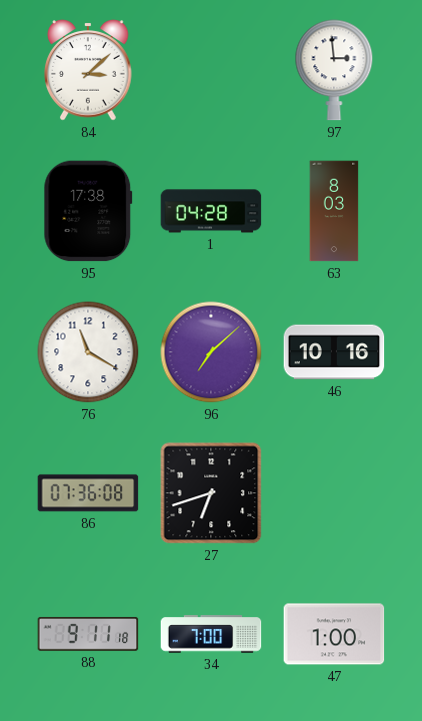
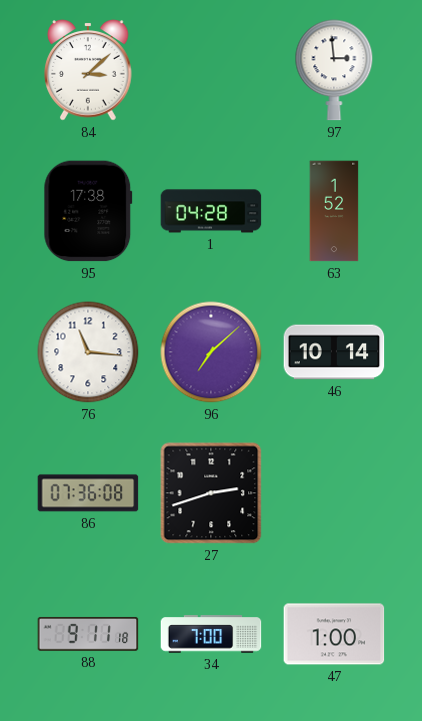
63: 8:03 -> 1:52
76: 11:20 -> 11:16
46: 10:16 -> 10:14
27: 6:42 -> 2:42
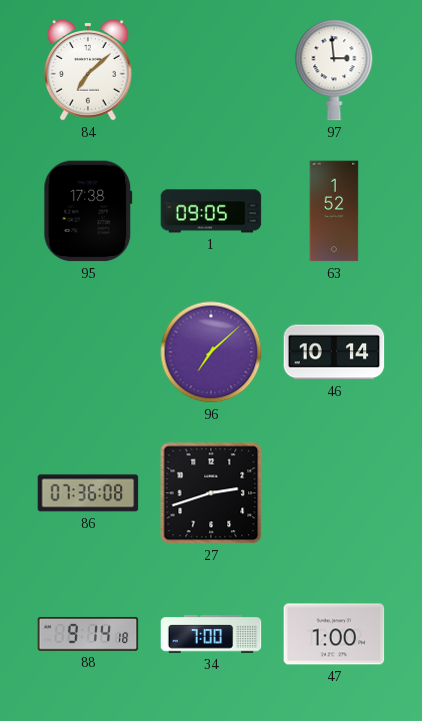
84: 3:08 -> 7:08
1: 04:28 -> 09:05
76: 11:16 -> none
88: 9:11 -> 9:14
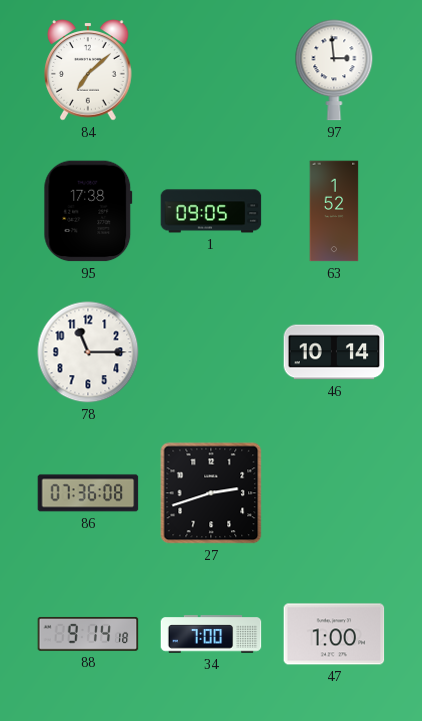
78: none -> 11:15
96: 7:08 -> none
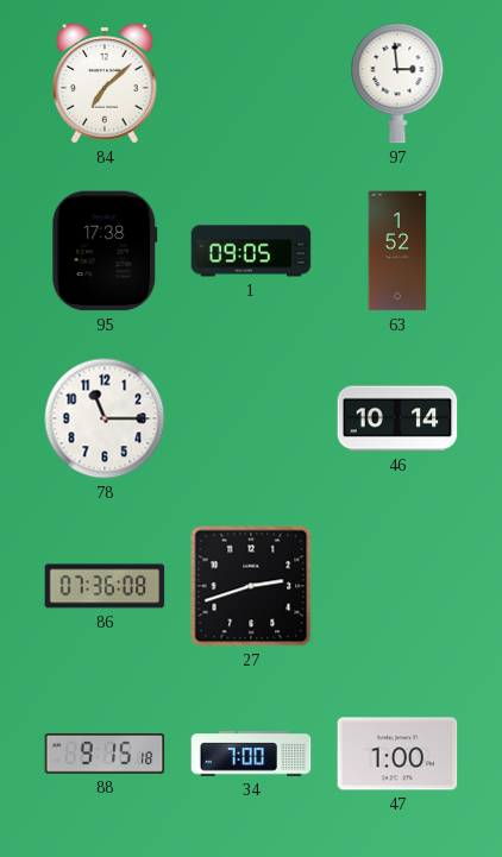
88: 9:14 -> 9:15
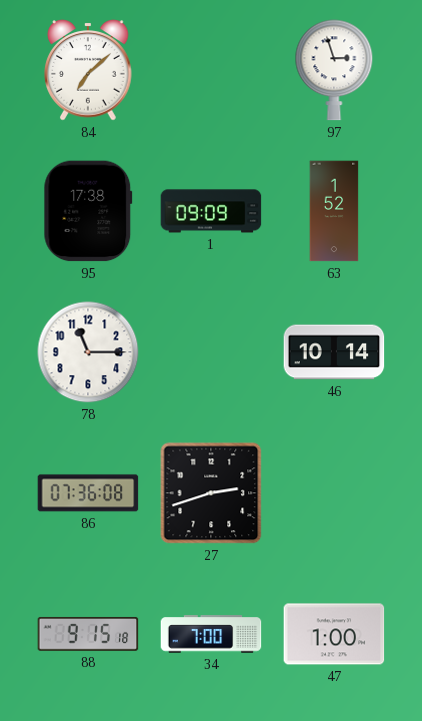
97: 2:59 -> 2:57
1: 09:05 -> 09:09
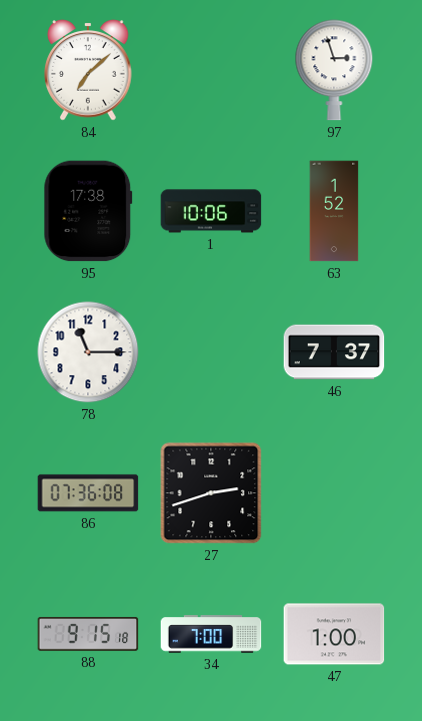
1: 09:09 -> 10:06
46: 10:14 -> 7:37
